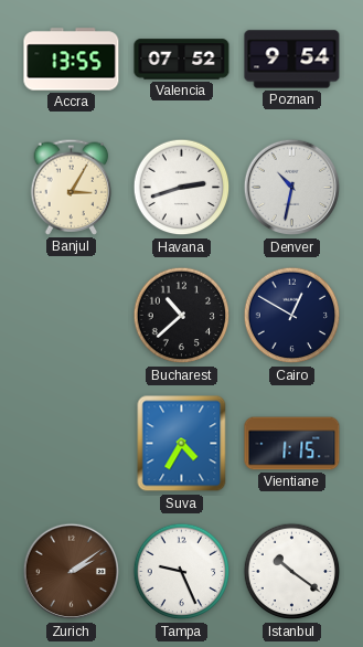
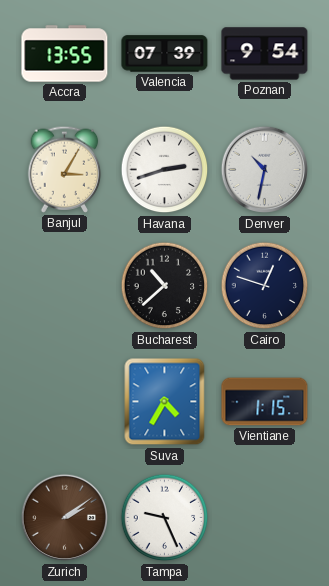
Valencia: 07:52 -> 07:39
Cairo: 12:50 -> 12:48
Istanbul: 10:21 -> none
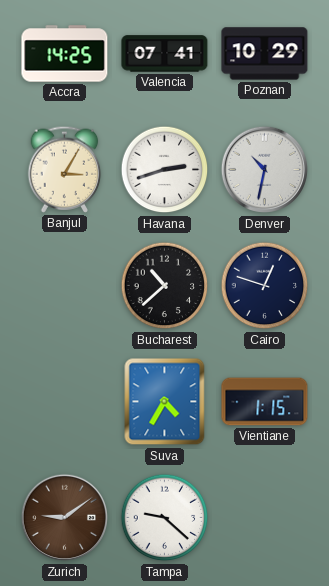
Accra: 13:55 -> 14:25
Valencia: 07:39 -> 07:41
Poznan: 9:54 -> 10:29
Zurich: 2:09 -> 9:09
Tampa: 9:26 -> 9:22
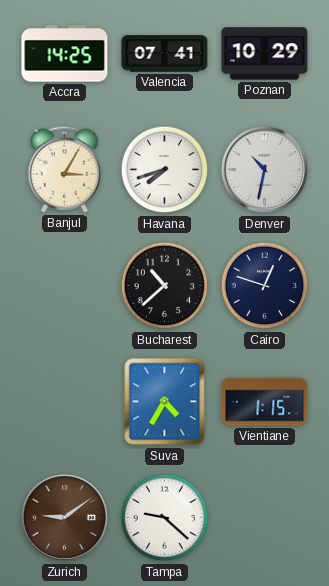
Havana: 2:42 -> 7:42
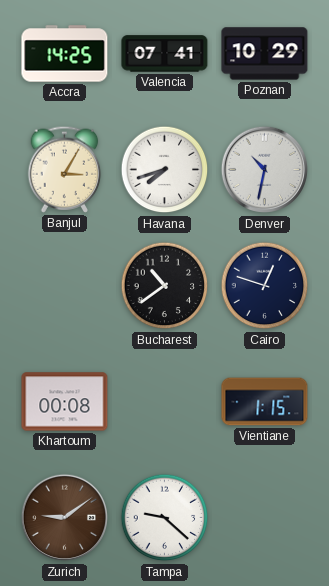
Bucharest: 10:38 -> 10:39
Khartoum: none -> 00:08
Suva: 4:35 -> none
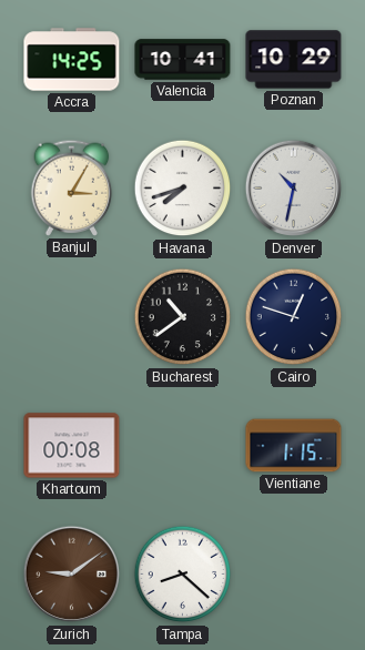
Valencia: 07:41 -> 10:41
Tampa: 9:22 -> 8:22
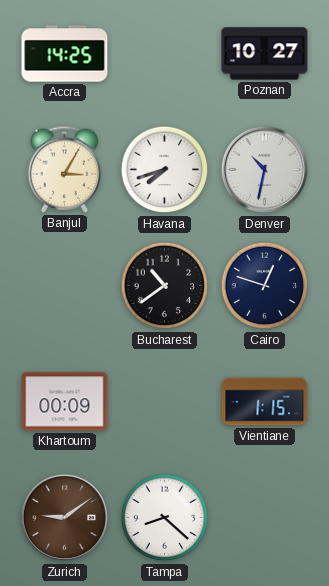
Valencia: 10:41 -> none
Poznan: 10:29 -> 10:27
Khartoum: 00:08 -> 00:09
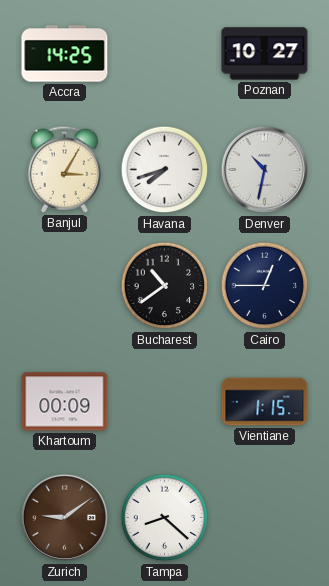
Cairo: 12:48 -> 12:45
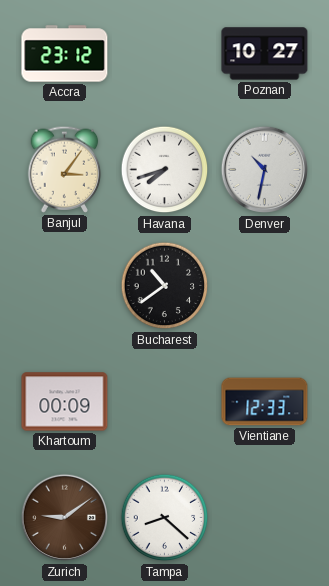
Accra: 14:25 -> 23:12
Banjul: 3:05 -> 3:06
Cairo: 12:45 -> none
Vientiane: 1:15 -> 12:33
